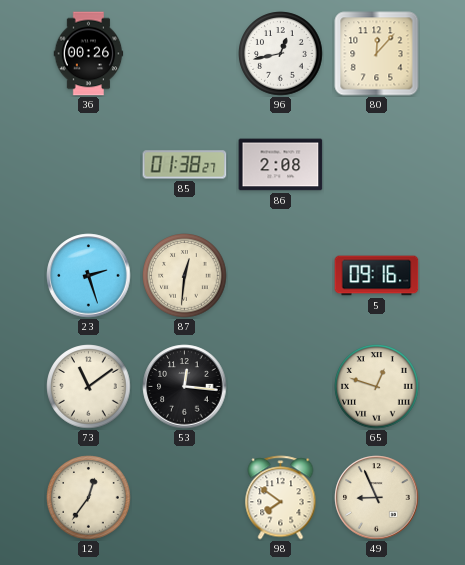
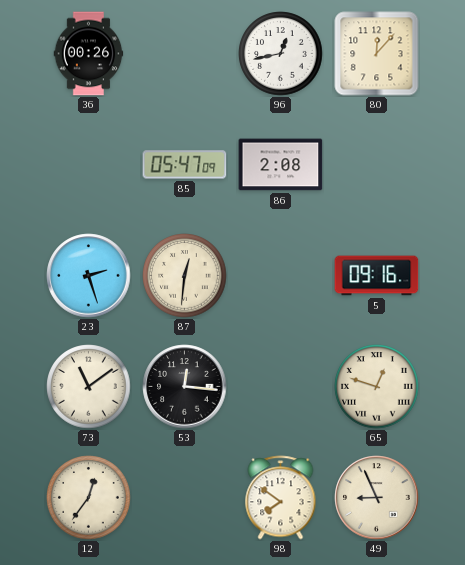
85: 01:38 -> 05:47
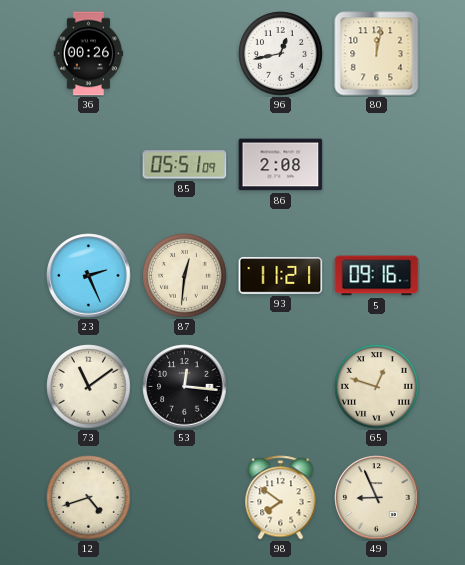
80: 12:07 -> 12:02
85: 05:47 -> 05:51
23: 2:27 -> 2:26
93: none -> 11:21
12: 12:36 -> 4:42
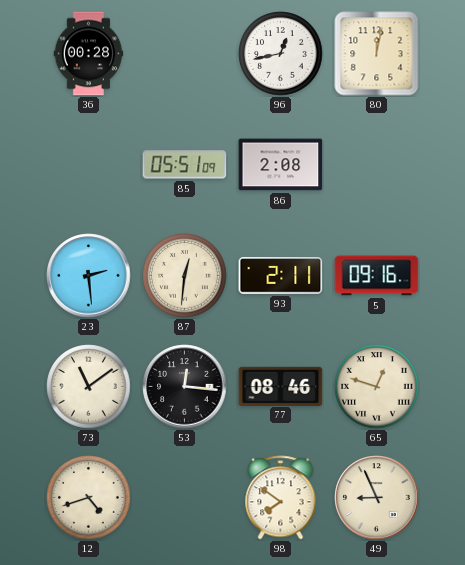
36: 00:26 -> 00:28
23: 2:26 -> 2:29
93: 11:21 -> 2:11
77: none -> 08:46
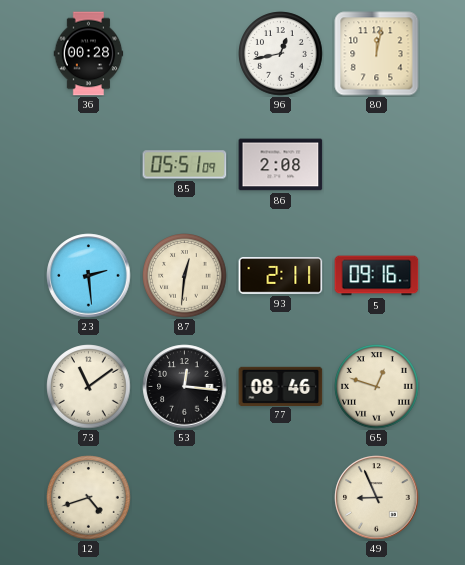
98: 7:51 -> none
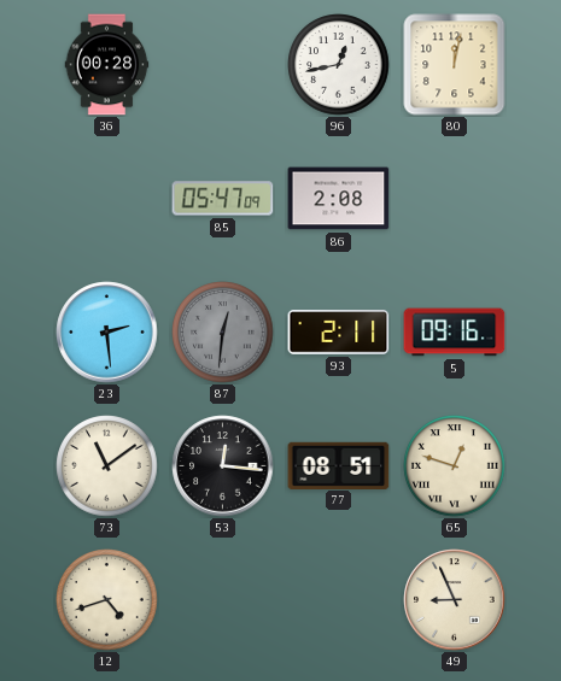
85: 05:51 -> 05:47
87 dial: cream -> grey
77: 08:46 -> 08:51
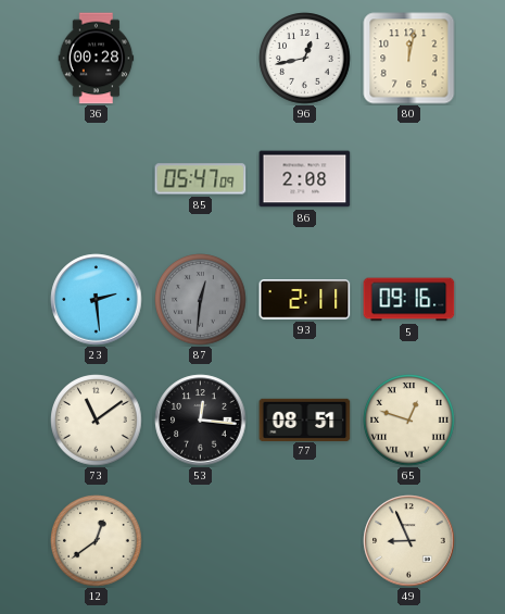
12: 4:42 -> 12:39
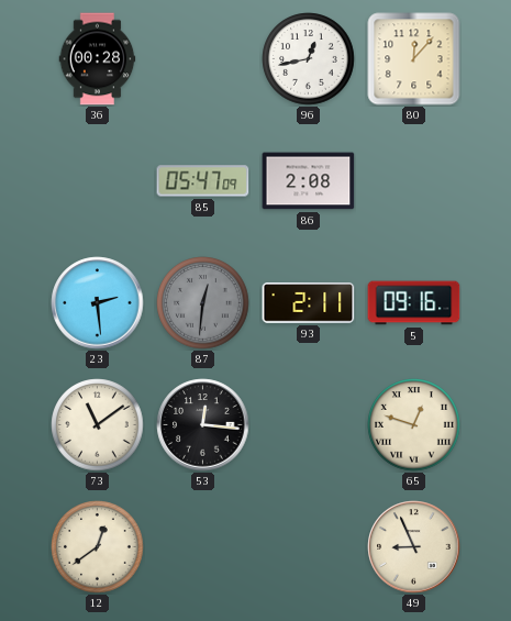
80: 12:02 -> 12:07
77: 08:51 -> none
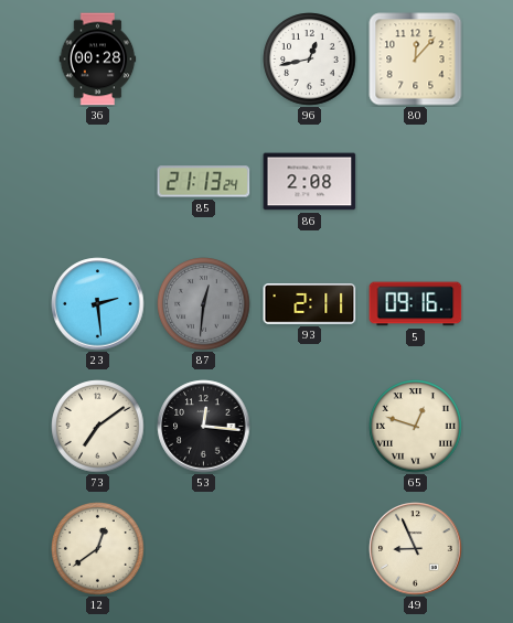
85: 05:47 -> 21:13
73: 11:09 -> 7:09
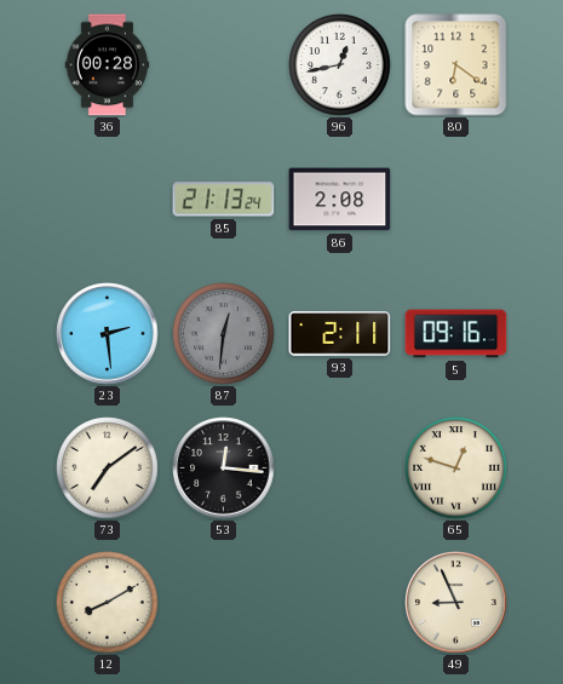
80: 12:07 -> 6:21
12: 12:39 -> 8:10
